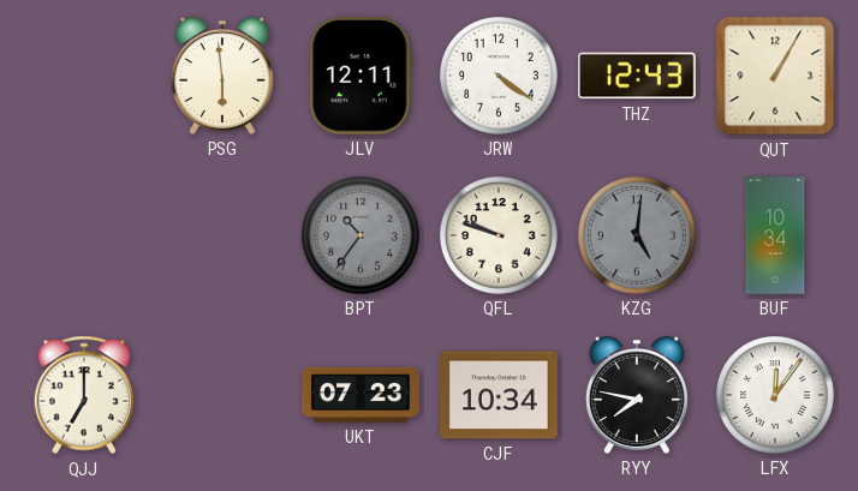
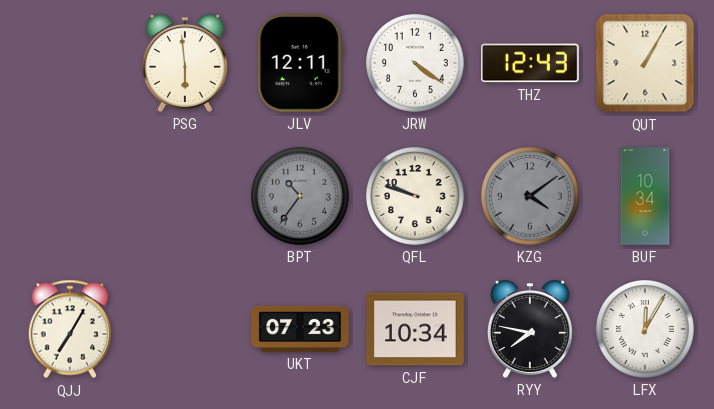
KZG: 5:01 -> 4:09
QJJ: 7:00 -> 7:05
LFX: 12:06 -> 12:05
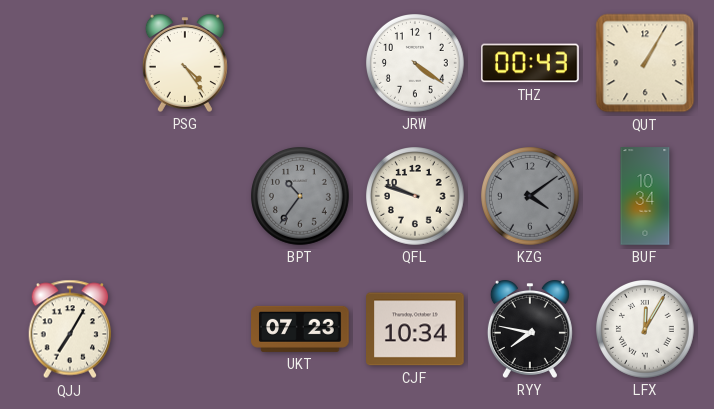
PSG: 5:59 -> 4:24
JLV: 12:11 -> none
THZ: 12:43 -> 00:43
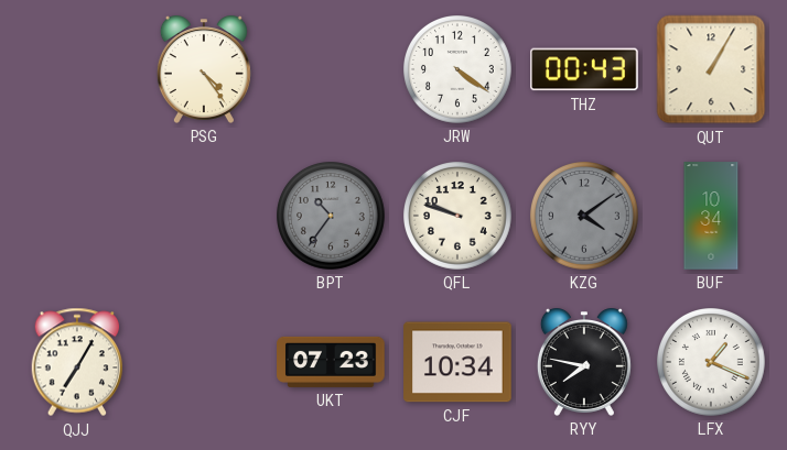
LFX: 12:05 -> 1:19
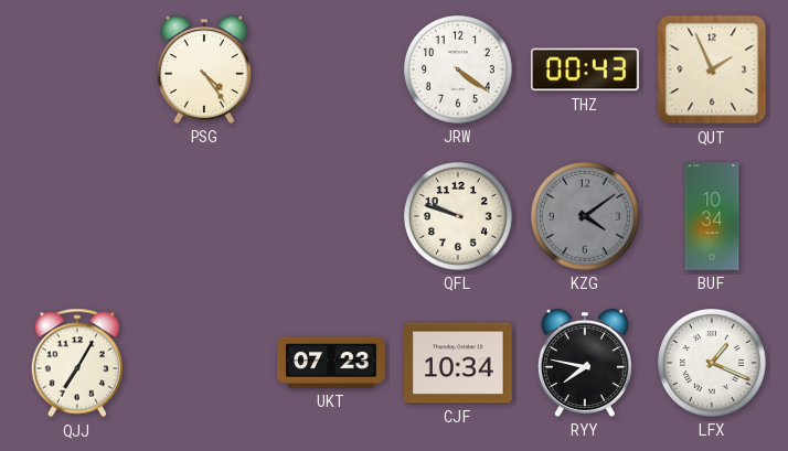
QUT: 1:05 -> 1:56
BPT: 10:36 -> none
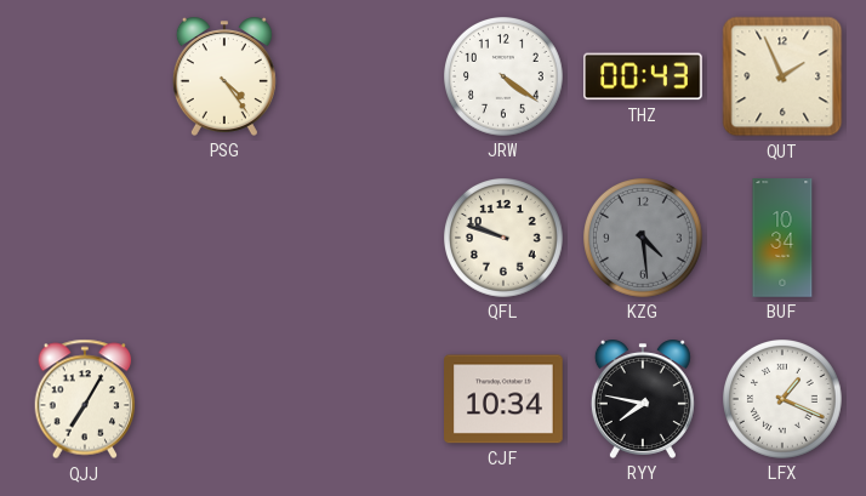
KZG: 4:09 -> 4:29
UKT: 07:23 -> none
